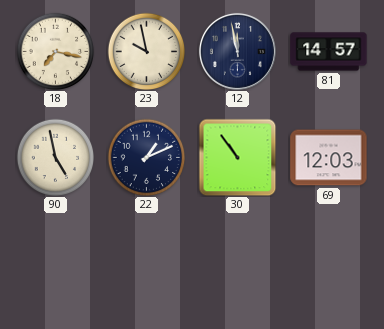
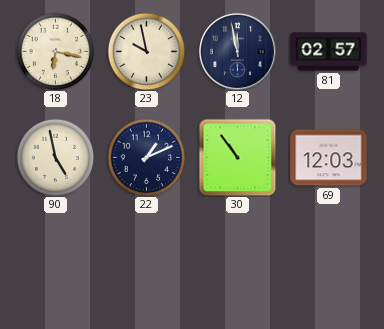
18: 7:17 -> 6:17
81: 14:57 -> 02:57
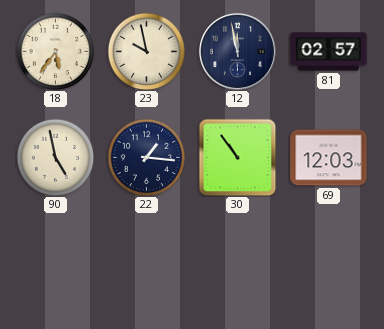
18: 6:17 -> 5:36
22: 1:11 -> 1:16
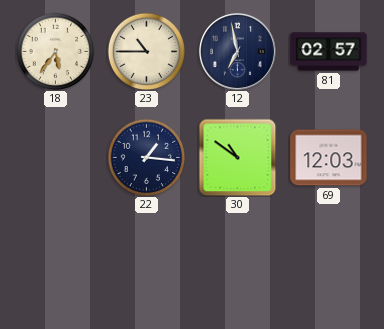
23: 9:58 -> 10:45
12: 11:58 -> 6:58
90: 4:58 -> none
30: 10:54 -> 10:51
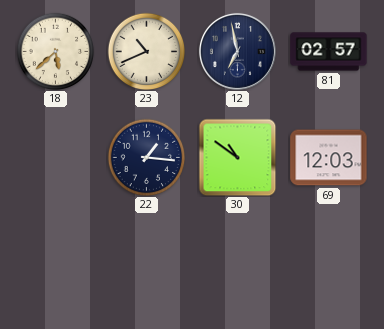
18: 5:36 -> 5:38
23: 10:45 -> 10:41
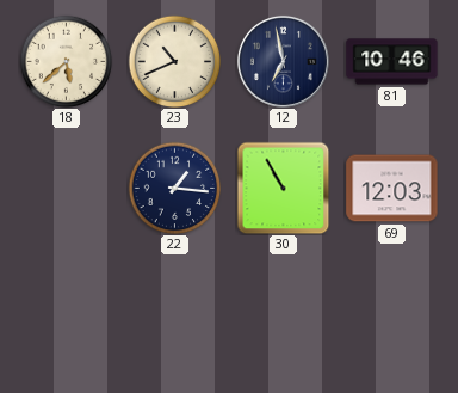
81: 02:57 -> 10:46
30: 10:51 -> 10:55
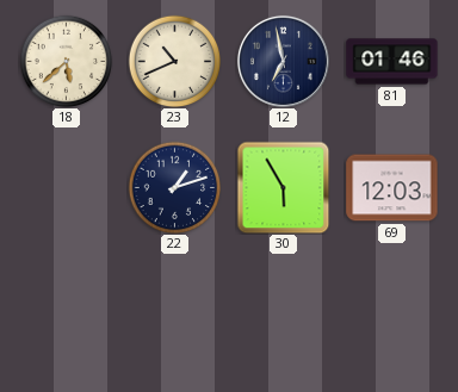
81: 10:46 -> 01:46
22: 1:16 -> 1:12
30: 10:55 -> 5:55
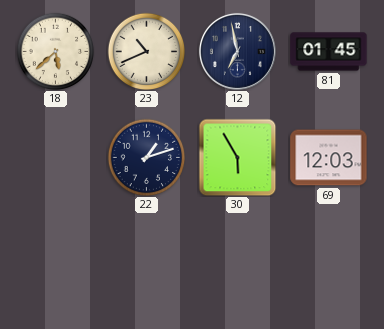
81: 01:46 -> 01:45
